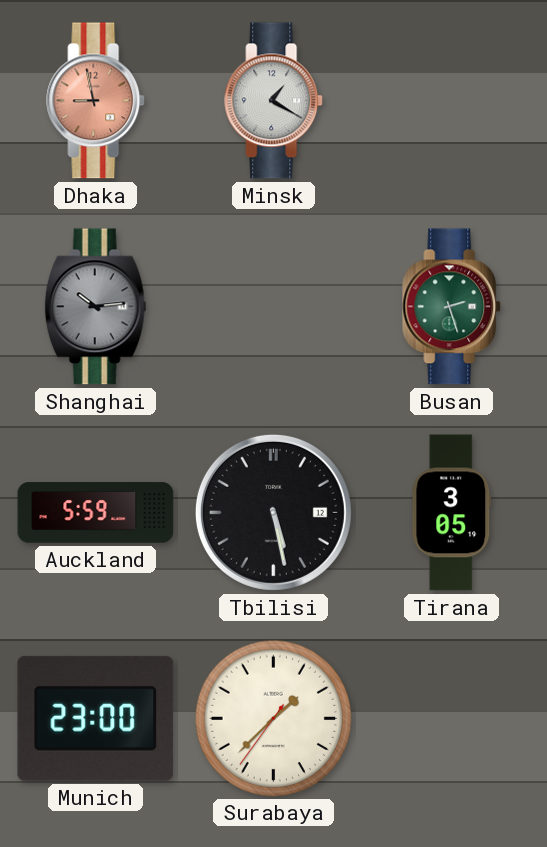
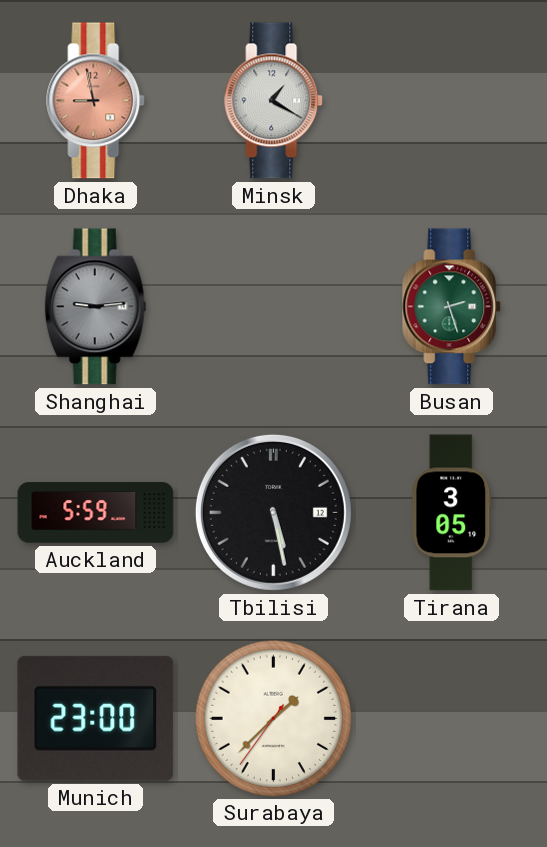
Shanghai: 10:14 -> 9:14
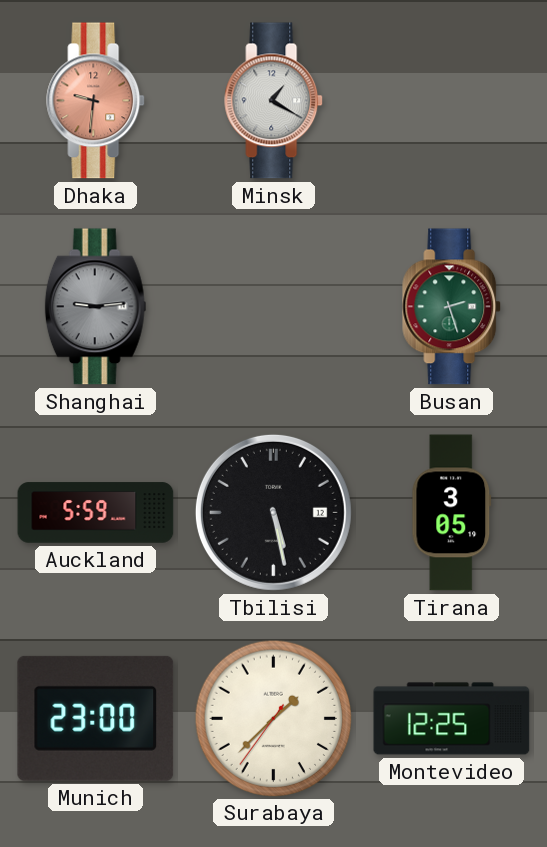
Dhaka: 8:58 -> 9:31
Montevideo: none -> 12:25
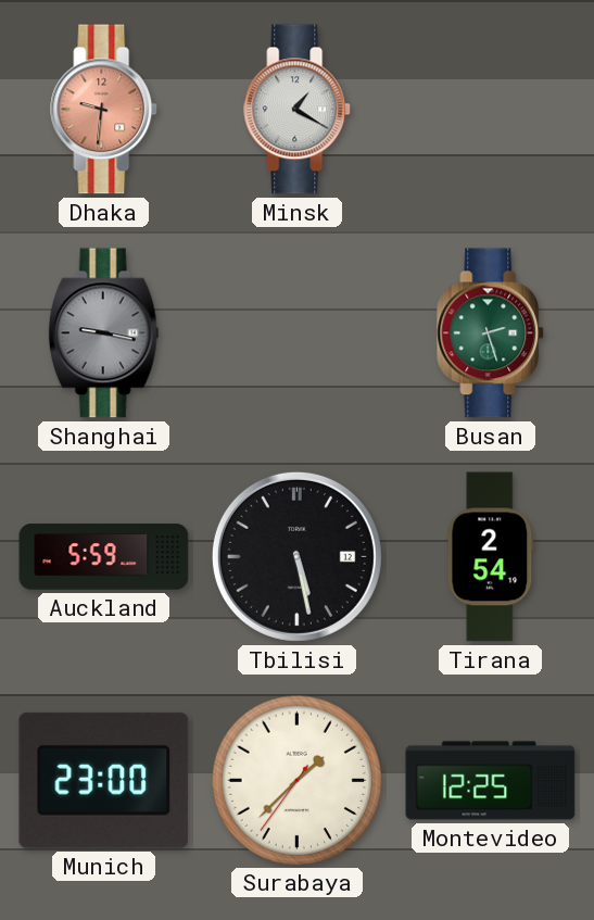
Shanghai: 9:14 -> 9:17
Tirana: 3:05 -> 2:54
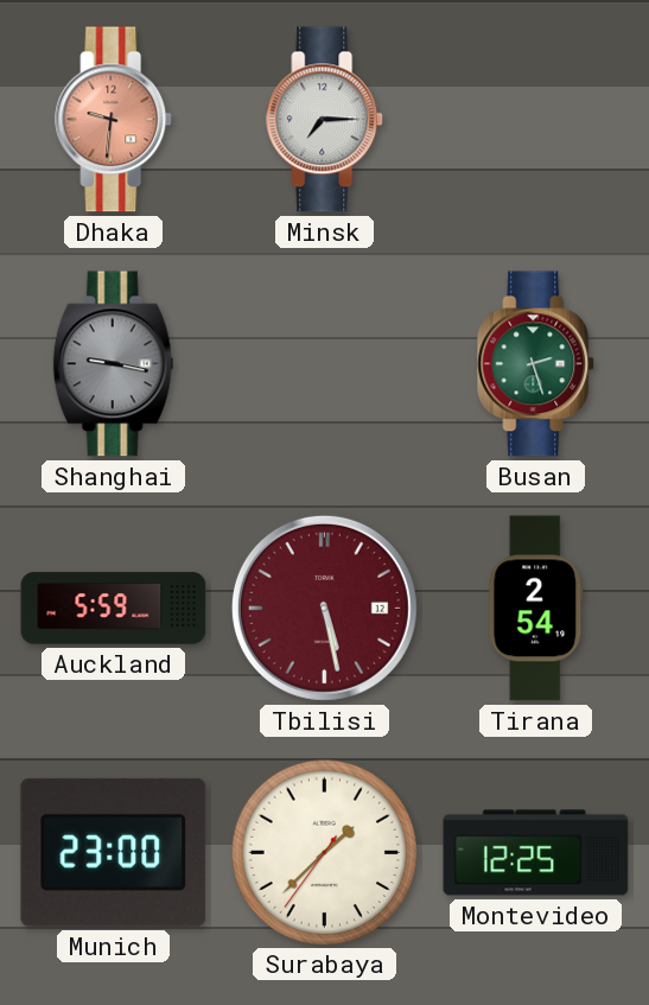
Minsk: 1:20 -> 7:15
Tbilisi dial: black -> burgundy
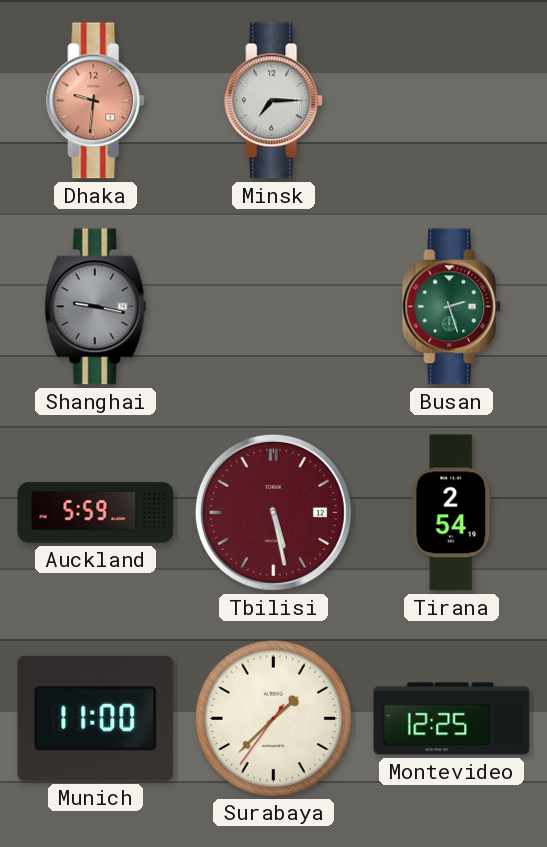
Munich: 23:00 -> 11:00
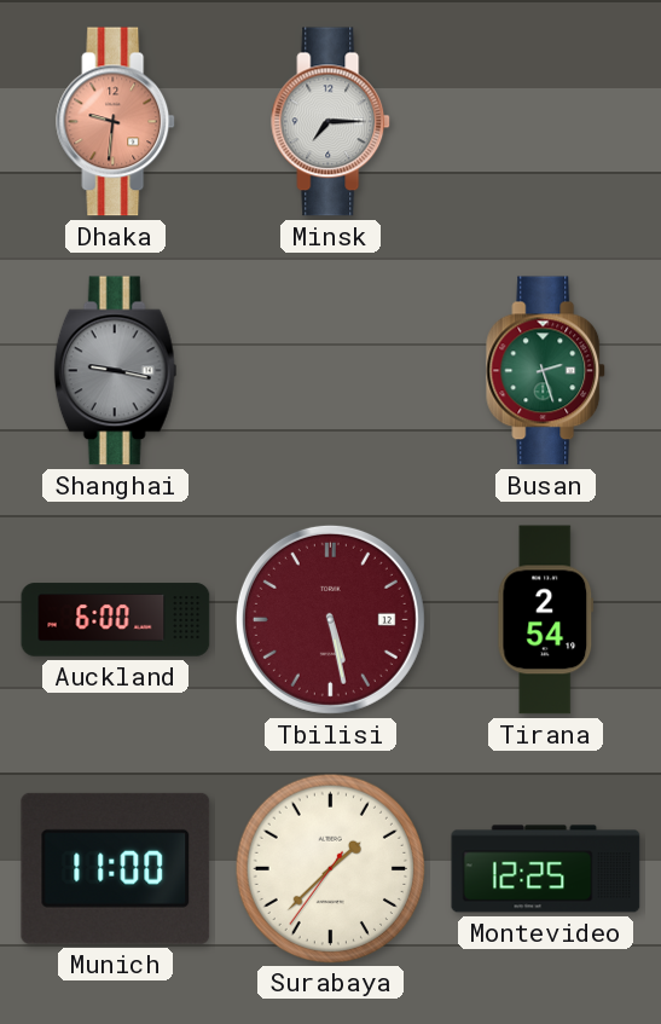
Auckland: 5:59 -> 6:00
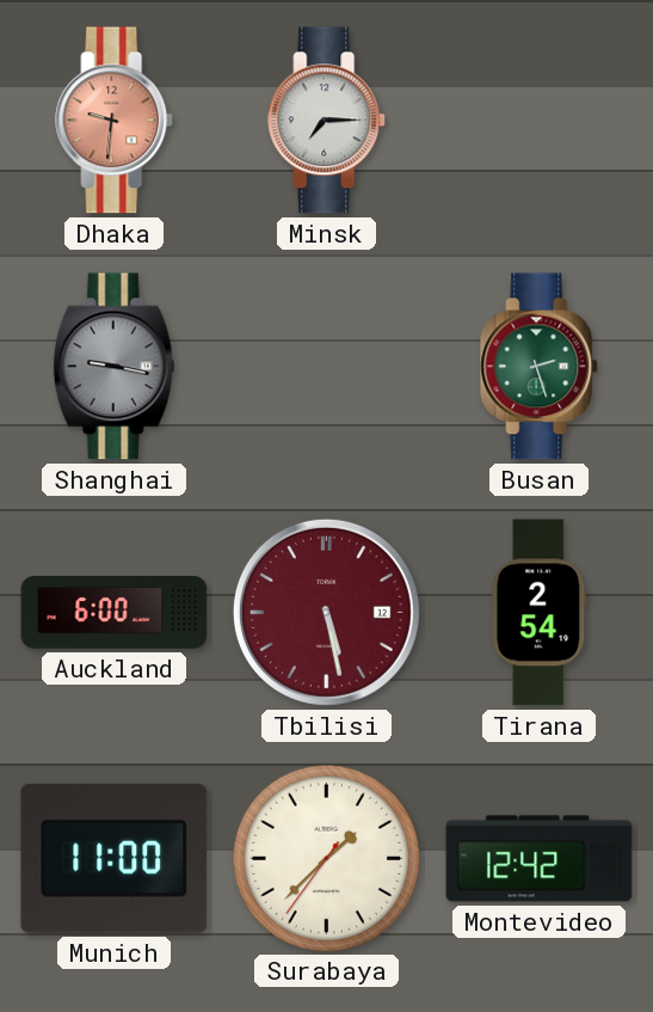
Montevideo: 12:25 -> 12:42
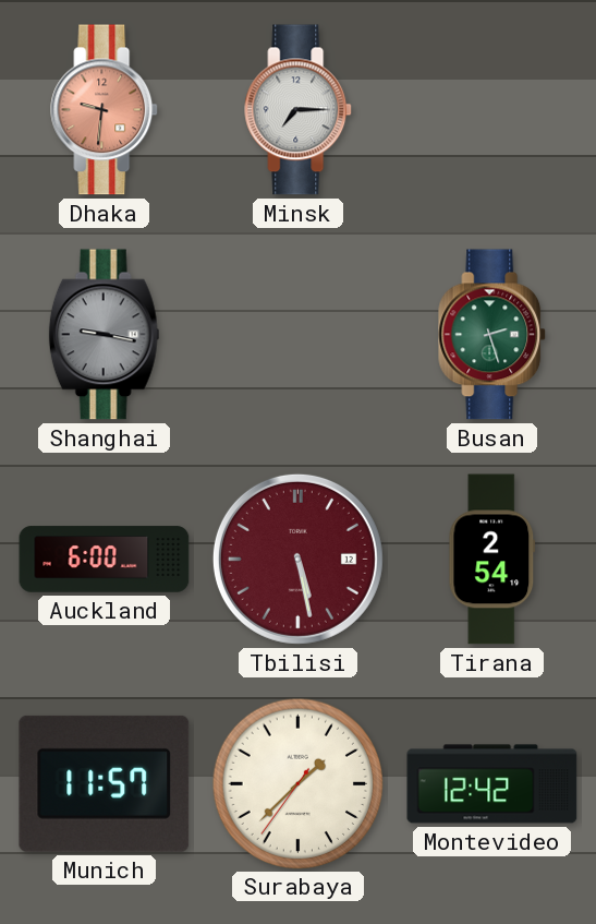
Munich: 11:00 -> 11:57
